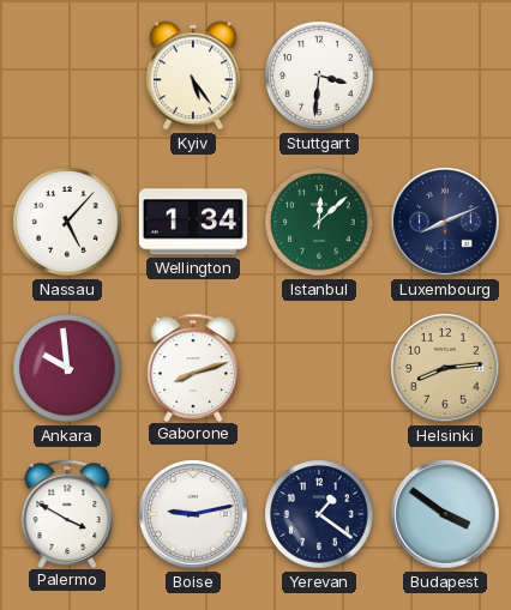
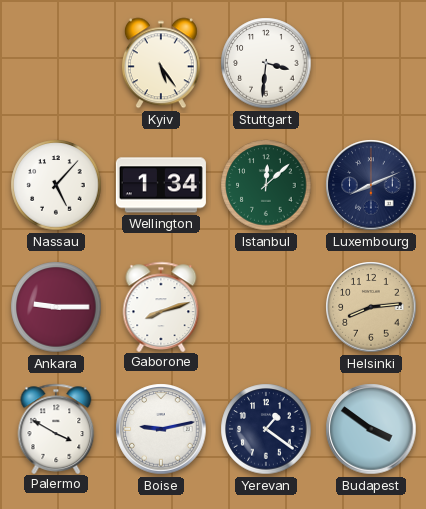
Ankara: 9:59 -> 9:15
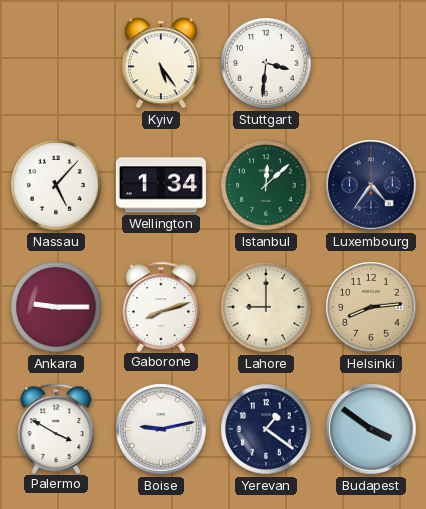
Luxembourg: 8:11 -> 4:36
Lahore: none -> 9:00
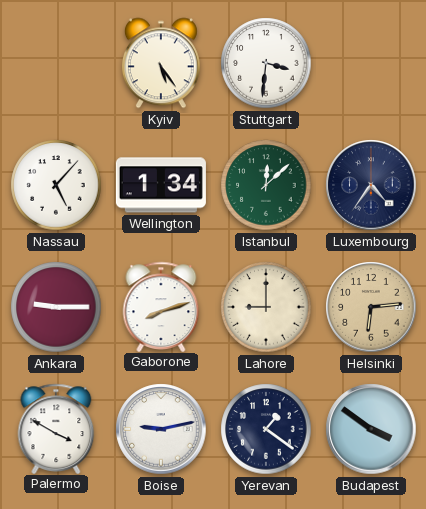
Helsinki: 8:14 -> 6:14
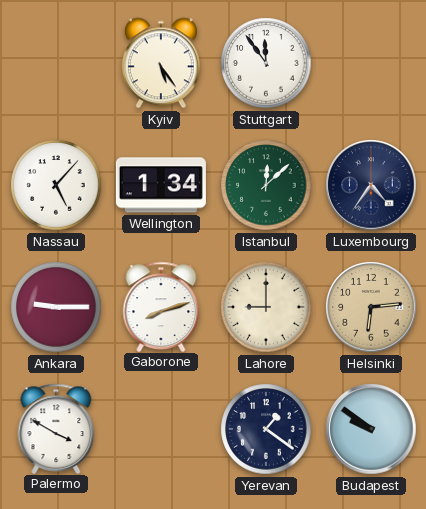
Stuttgart: 3:31 -> 11:54
Boise: 9:13 -> none
Budapest: 3:51 -> 9:51
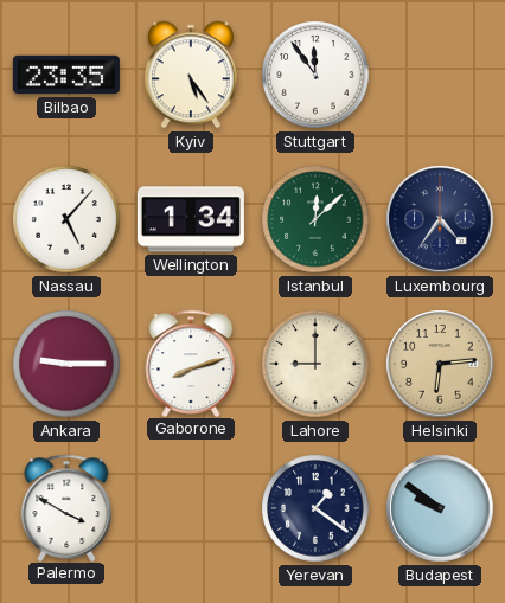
Bilbao: none -> 23:35
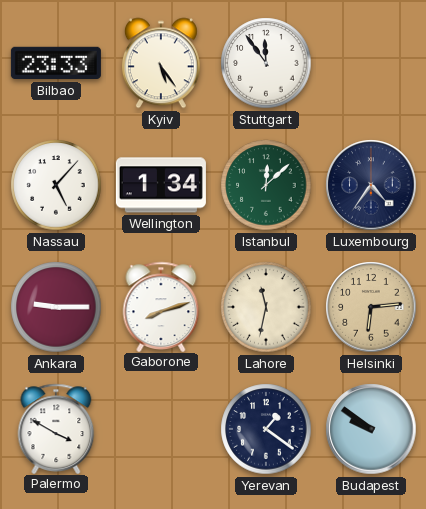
Bilbao: 23:35 -> 23:33
Lahore: 9:00 -> 11:32
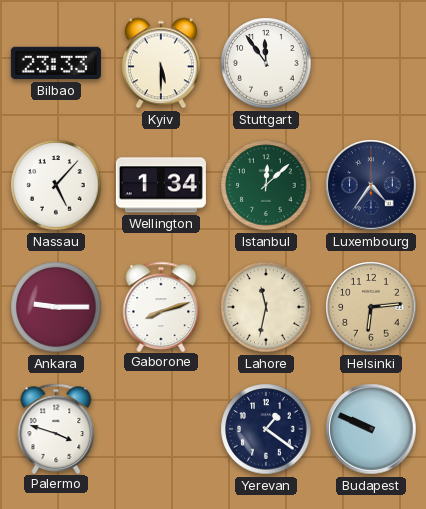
Kyiv: 5:24 -> 5:30
Palermo: 3:50 -> 3:48
Budapest: 9:51 -> 9:49
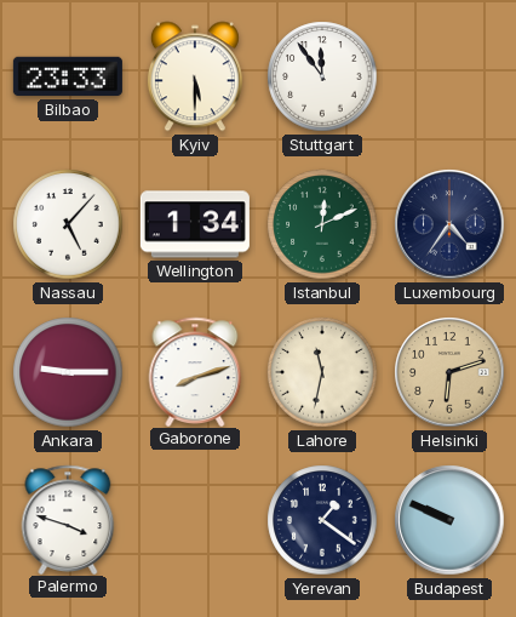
Istanbul: 12:08 -> 12:11
Helsinki: 6:14 -> 6:12
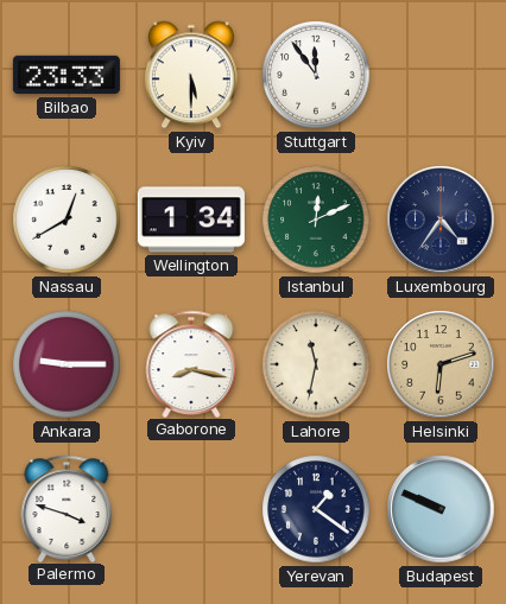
Nassau: 5:07 -> 12:40
Gaborone: 8:12 -> 8:17
